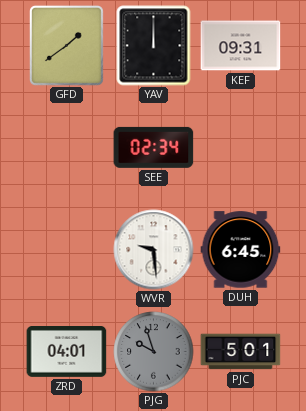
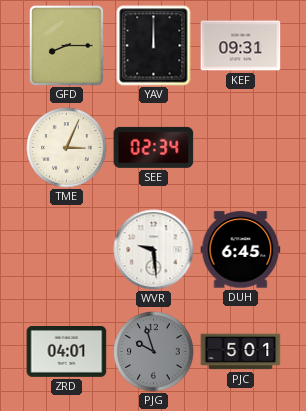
GFD: 1:39 -> 8:15
TME: none -> 3:04
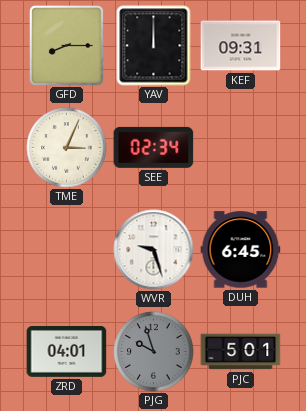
WVR: 9:29 -> 9:27
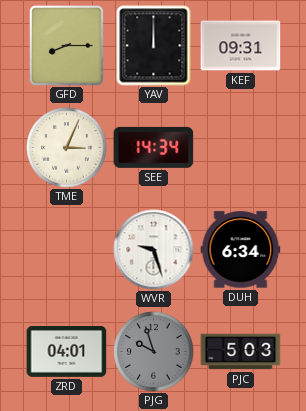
SEE: 02:34 -> 14:34
DUH: 6:45 -> 6:34
PJC: 5:01 -> 5:03
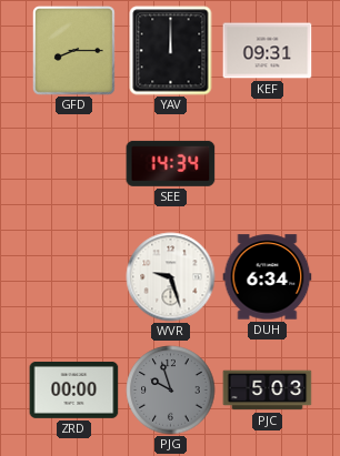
TME: 3:04 -> none
ZRD: 04:01 -> 00:00
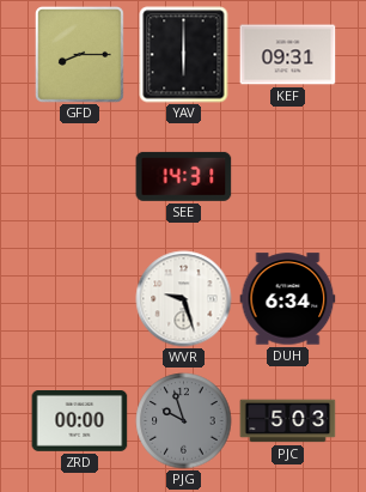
YAV: 12:00 -> 6:00
SEE: 14:34 -> 14:31
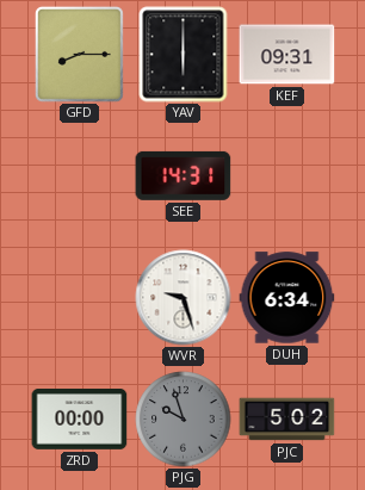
PJC: 5:03 -> 5:02
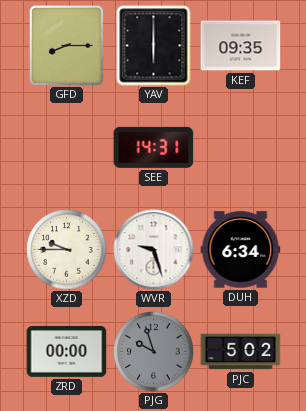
KEF: 09:31 -> 09:35
XZD: none -> 9:45
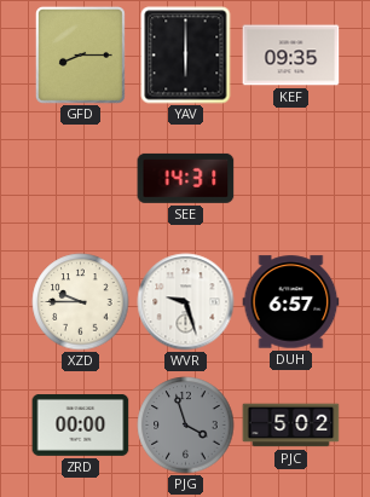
DUH: 6:34 -> 6:57
PJG: 9:57 -> 3:57
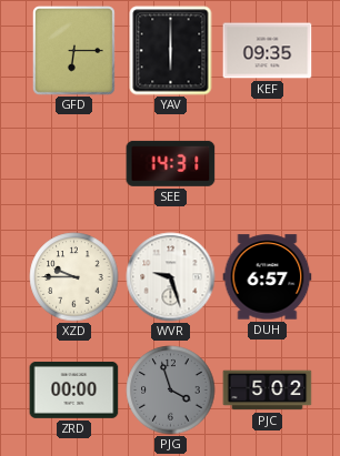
GFD: 8:15 -> 6:15
